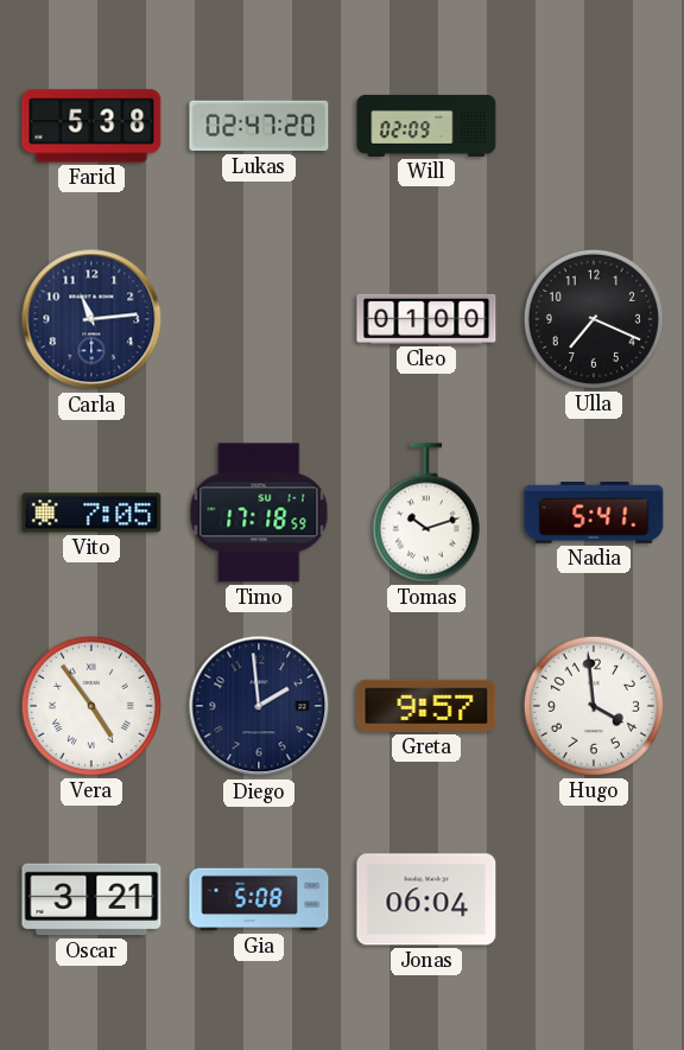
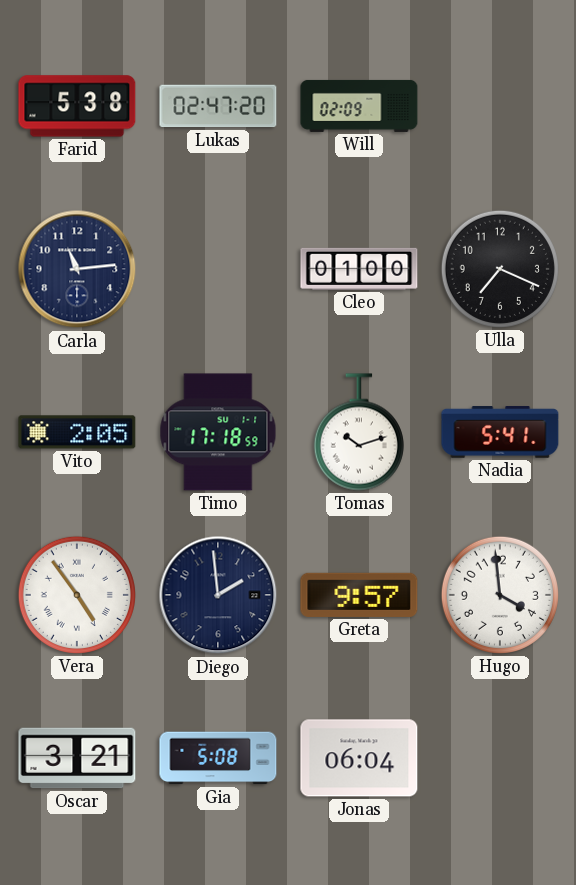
Vito: 7:05 -> 2:05
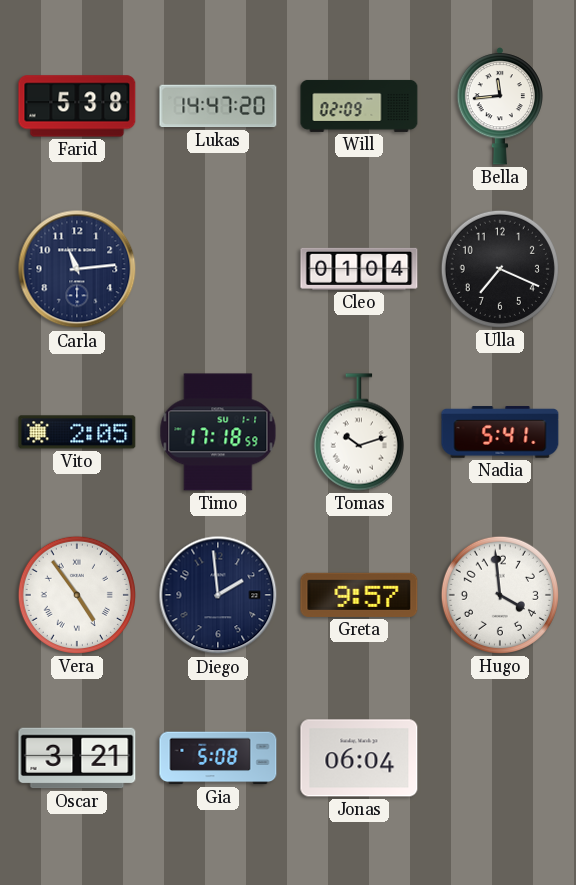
Lukas: 02:47 -> 14:47
Bella: none -> 11:44
Cleo: 01:00 -> 01:04
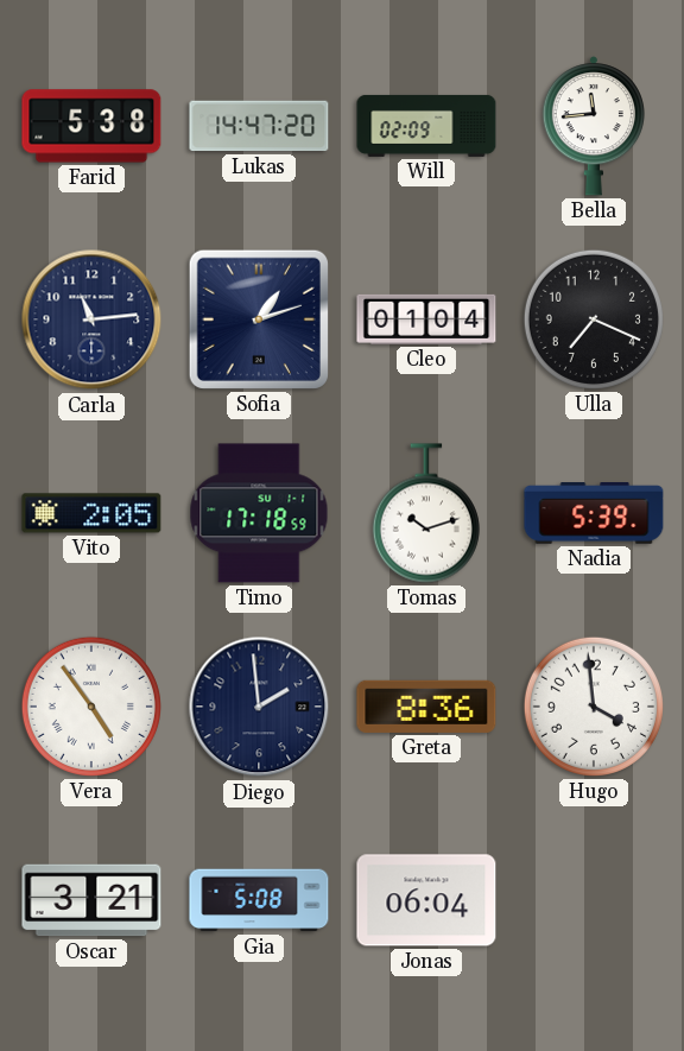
Sofia: none -> 1:12
Nadia: 5:41 -> 5:39
Greta: 9:57 -> 8:36
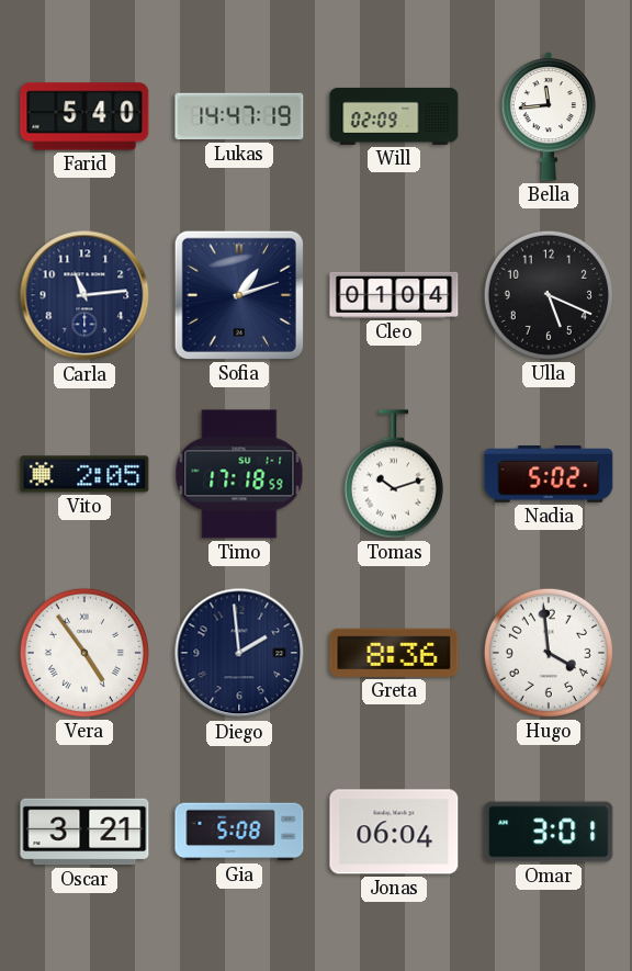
Farid: 5:38 -> 5:40
Lukas: 14:47:20 -> 14:47:19
Ulla: 7:19 -> 5:19
Nadia: 5:39 -> 5:02
Omar: none -> 3:01
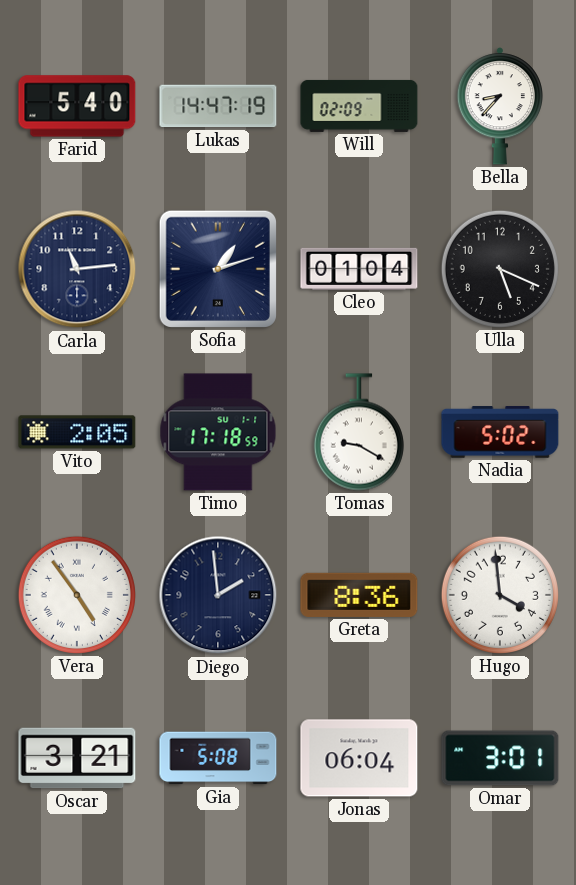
Bella: 11:44 -> 8:37
Tomas: 10:12 -> 9:20
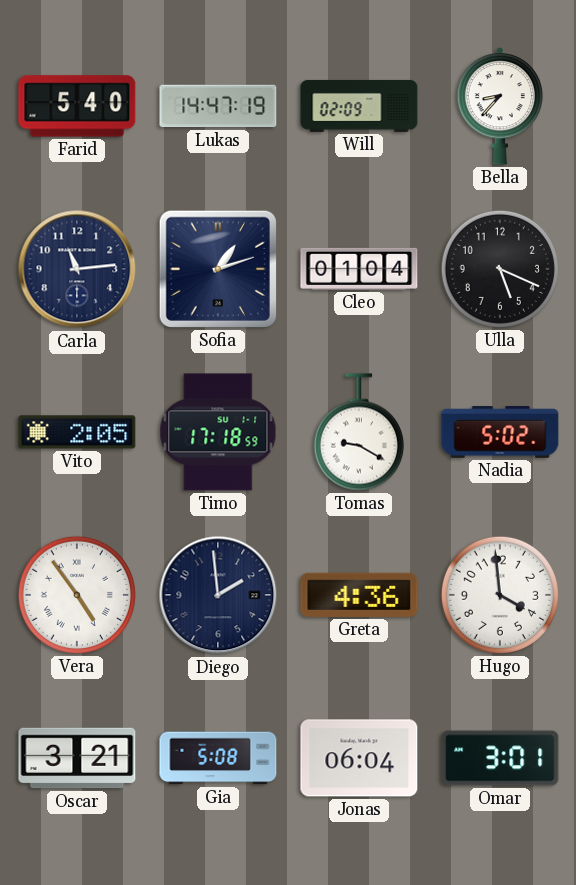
Greta: 8:36 -> 4:36
